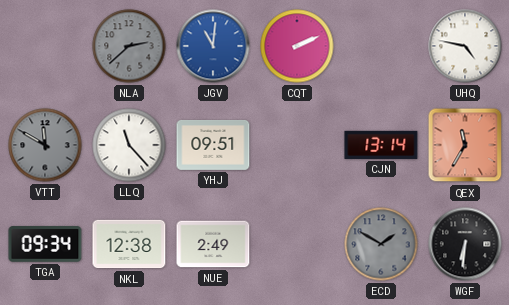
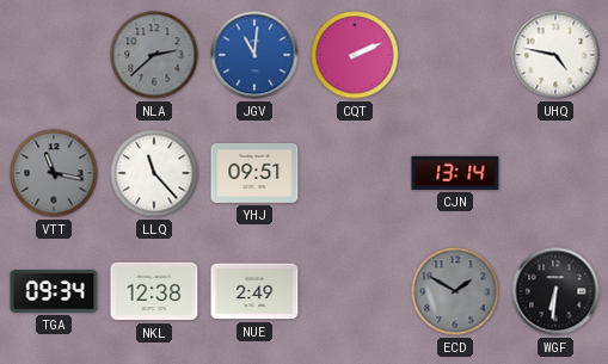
VTT: 11:50 -> 11:17
QEX: 11:35 -> none
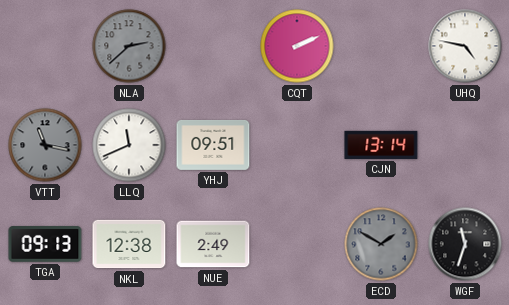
JGV: 11:01 -> none
LLQ: 11:23 -> 11:41
TGA: 09:34 -> 09:13
WGF: 6:31 -> 11:33
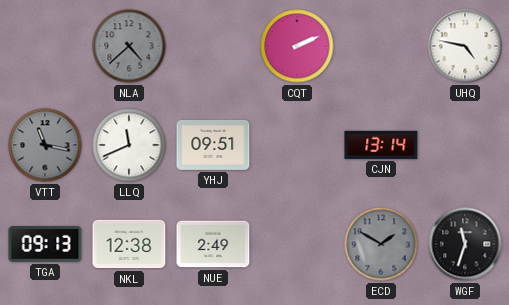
NLA: 2:38 -> 4:38
